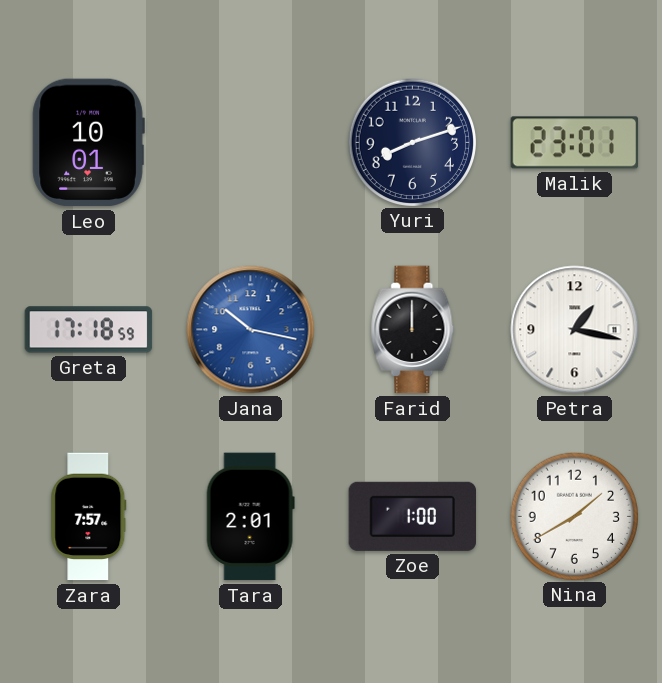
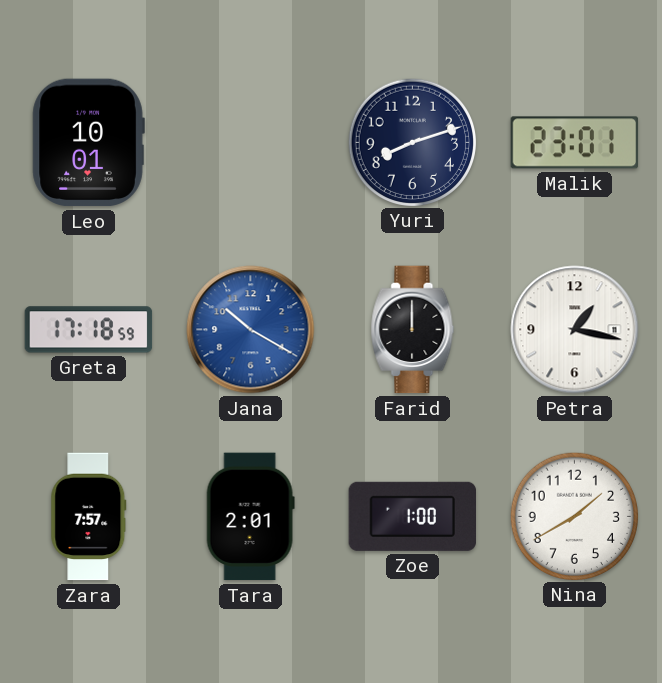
Jana: 10:17 -> 10:20
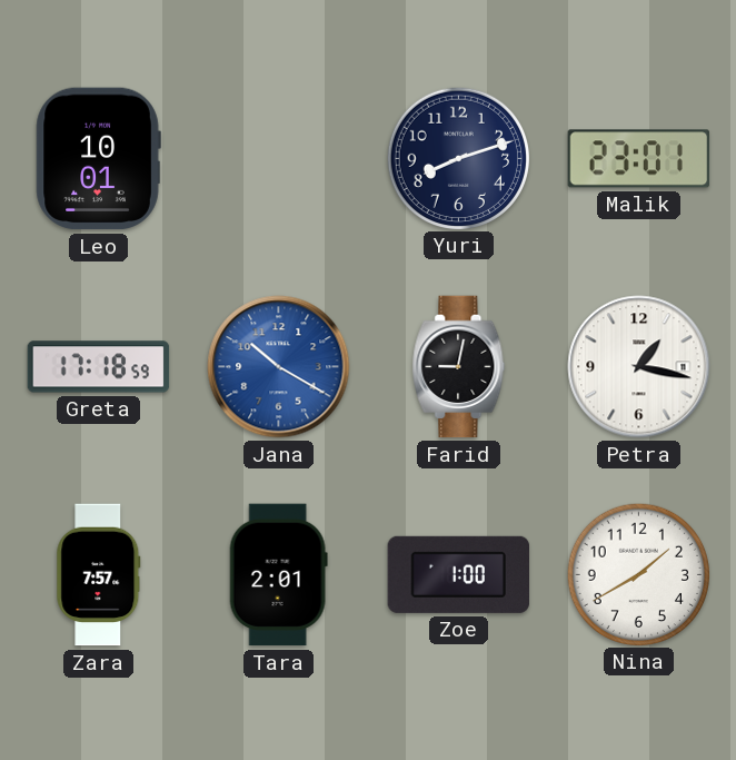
Farid: 12:00 -> 9:02
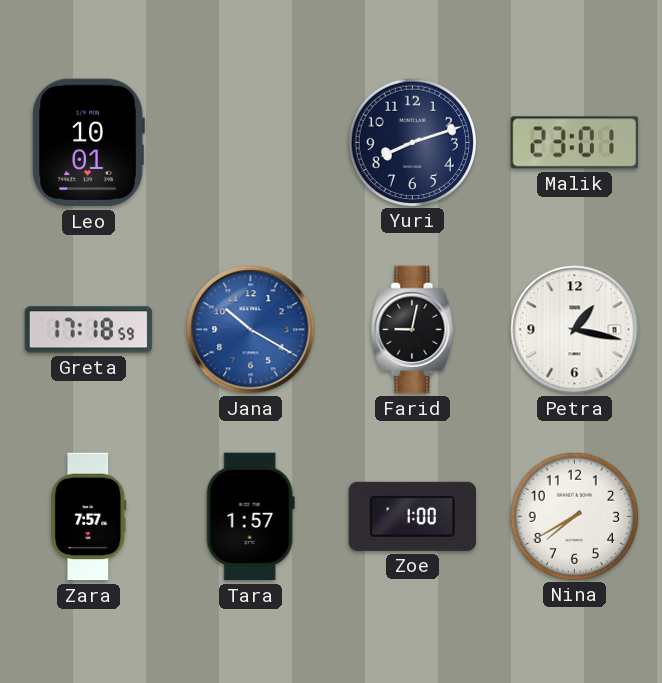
Tara: 2:01 -> 1:57
Nina: 1:40 -> 7:40
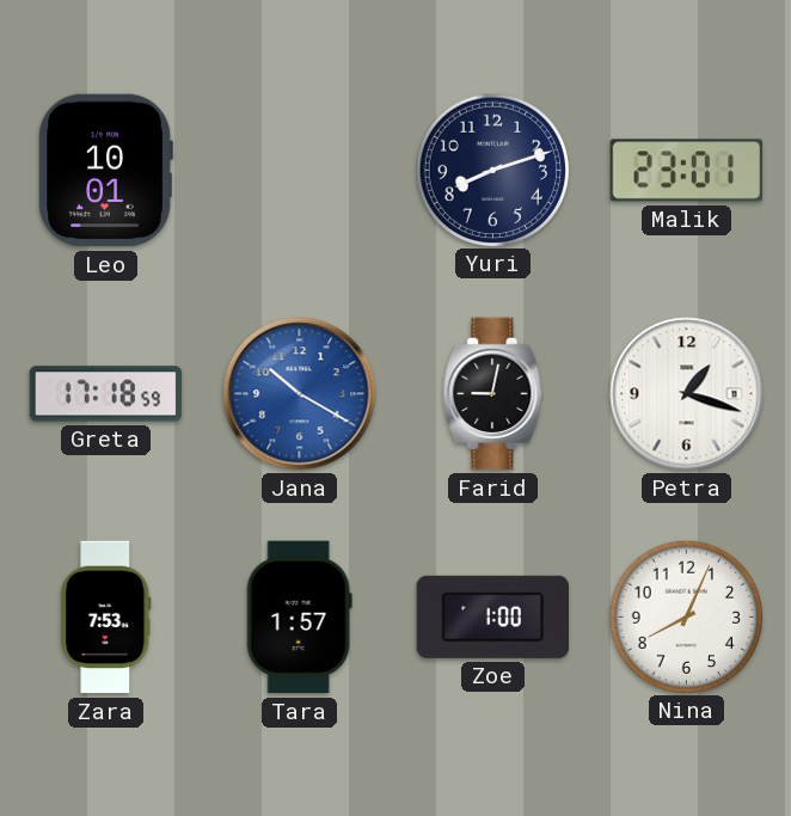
Petra: 1:17 -> 1:18
Zara: 7:57 -> 7:53
Nina: 7:40 -> 8:04
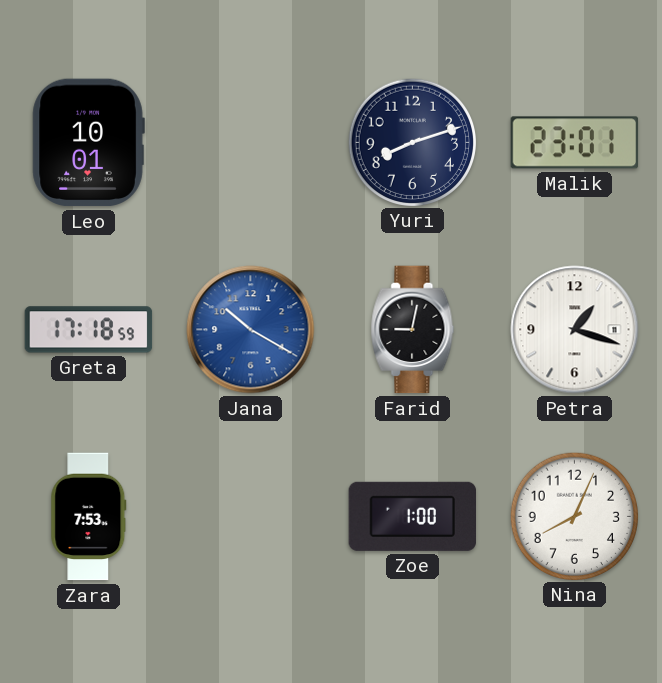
Tara: 1:57 -> none
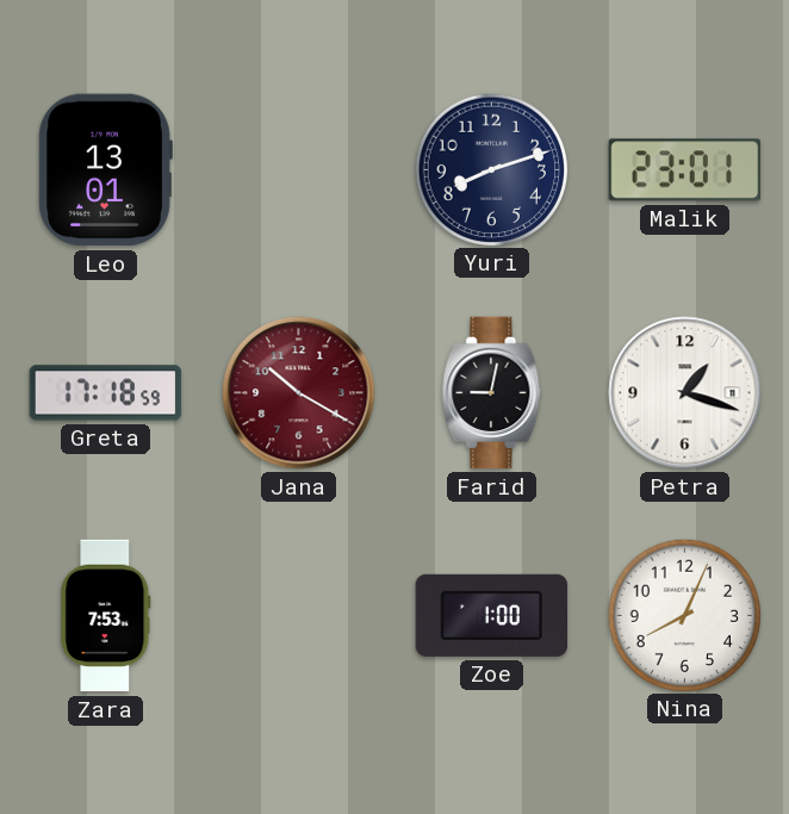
Leo: 10:01 -> 13:01
Jana dial: blue -> burgundy
